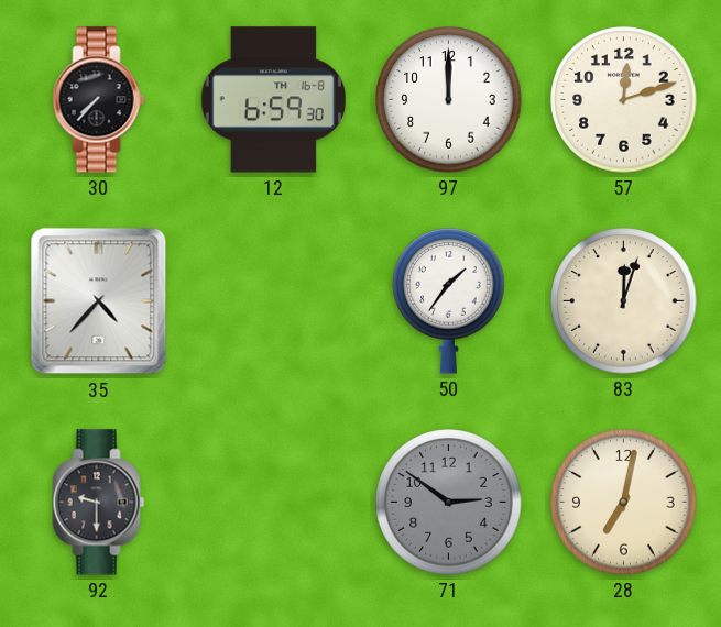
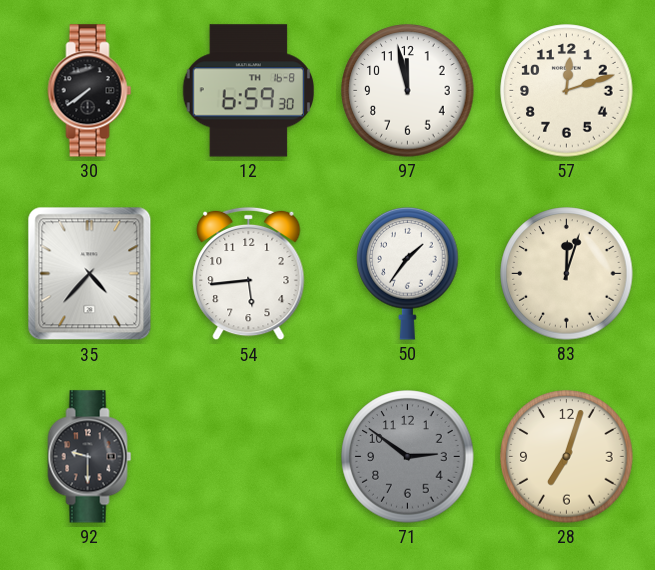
30: 7:37 -> 7:39
97: 12:00 -> 11:58
54: none -> 5:44
28: 7:02 -> 7:03
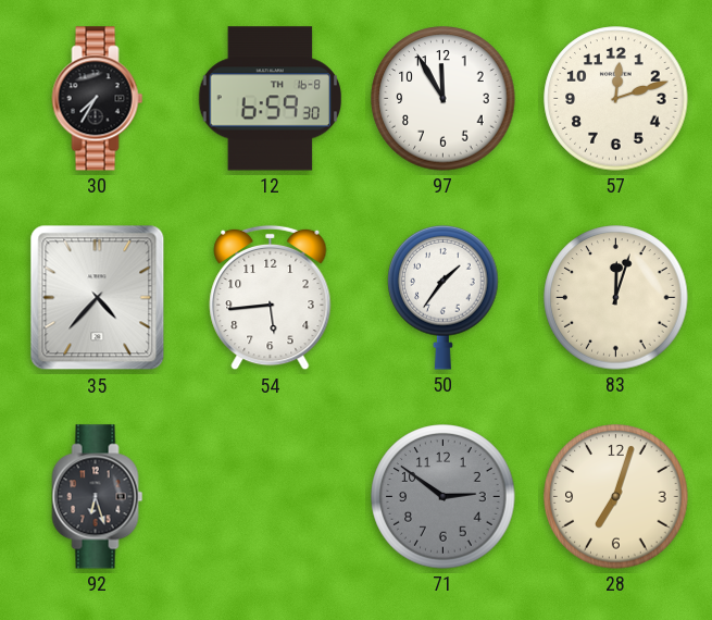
30: 7:39 -> 7:35
97: 11:58 -> 11:55
92: 9:30 -> 6:27
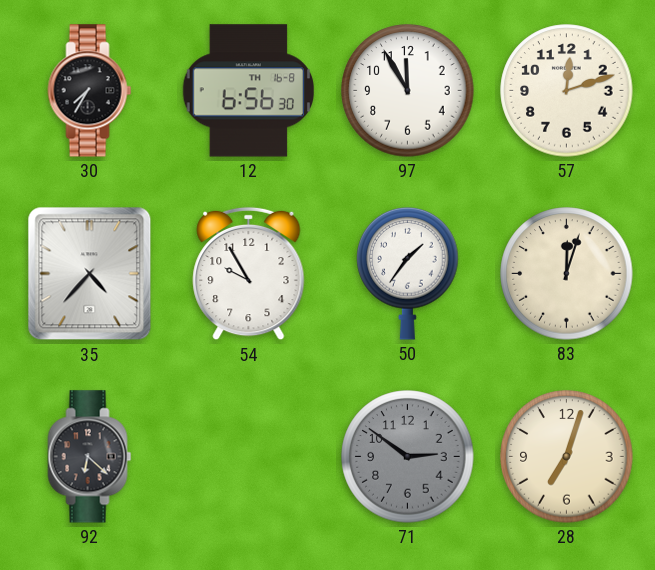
12: 6:59 -> 6:56
54: 5:44 -> 9:55
92: 6:27 -> 6:22
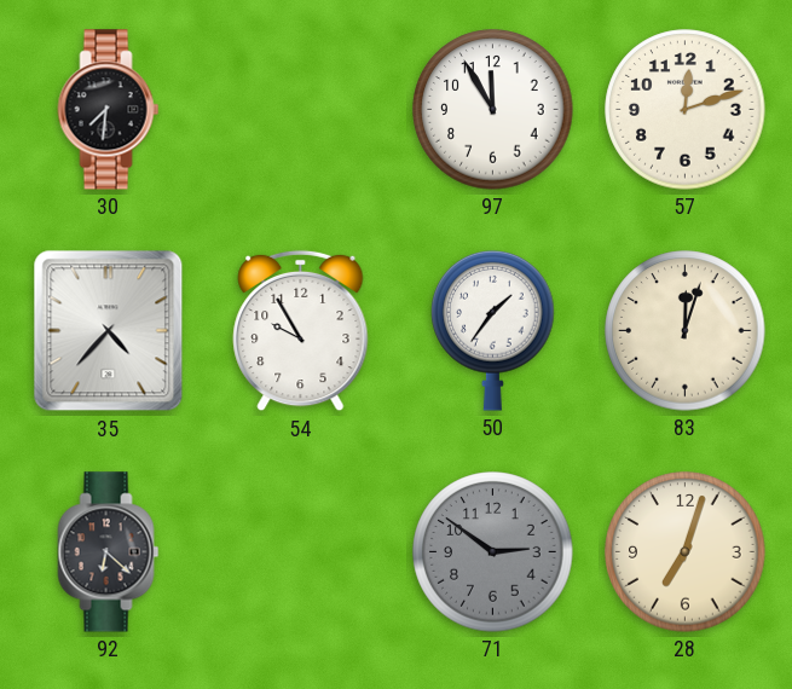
30: 7:35 -> 7:31
12: 6:56 -> none
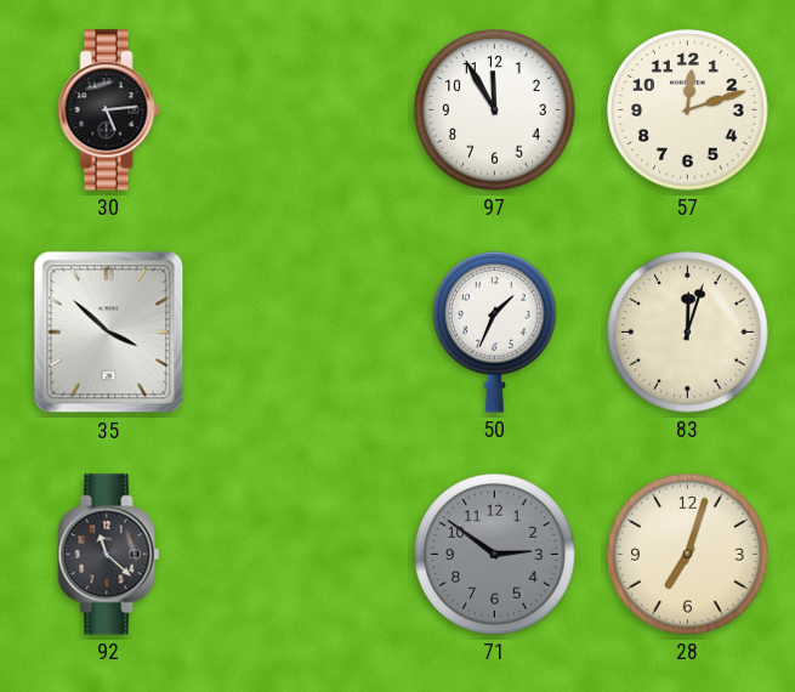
30: 7:31 -> 5:14
35: 4:37 -> 3:52
54: 9:55 -> none
50: 1:36 -> 1:34
92: 6:22 -> 11:22
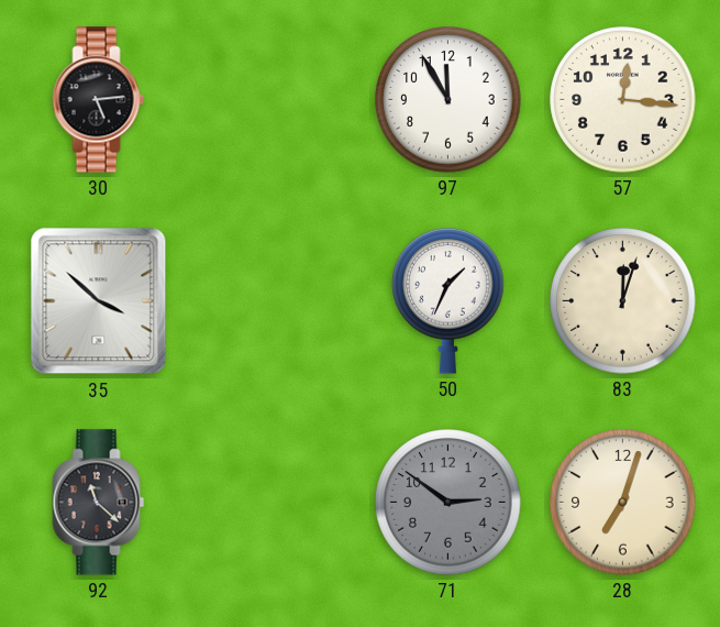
57: 12:12 -> 12:16
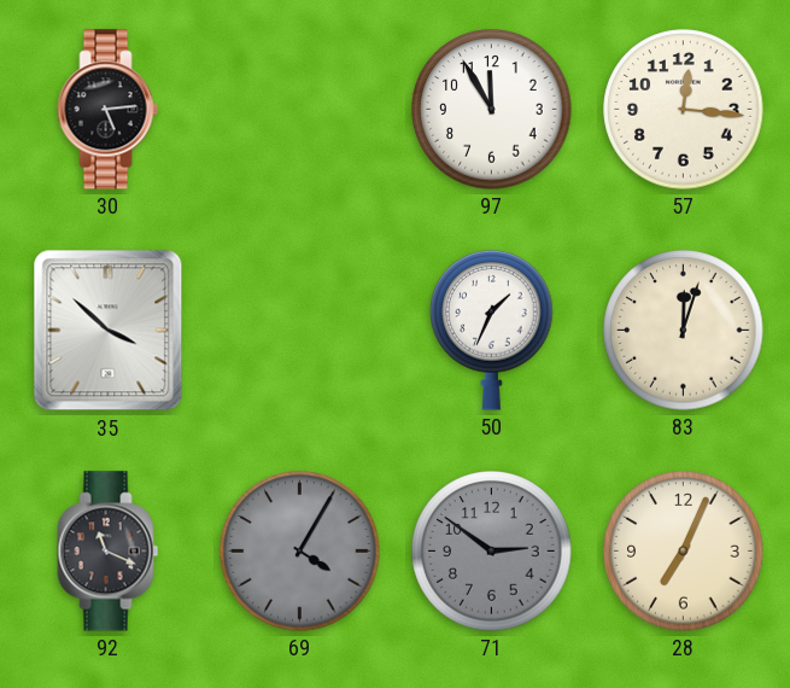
92: 11:22 -> 11:19
69: none -> 4:05
28: 7:03 -> 7:04
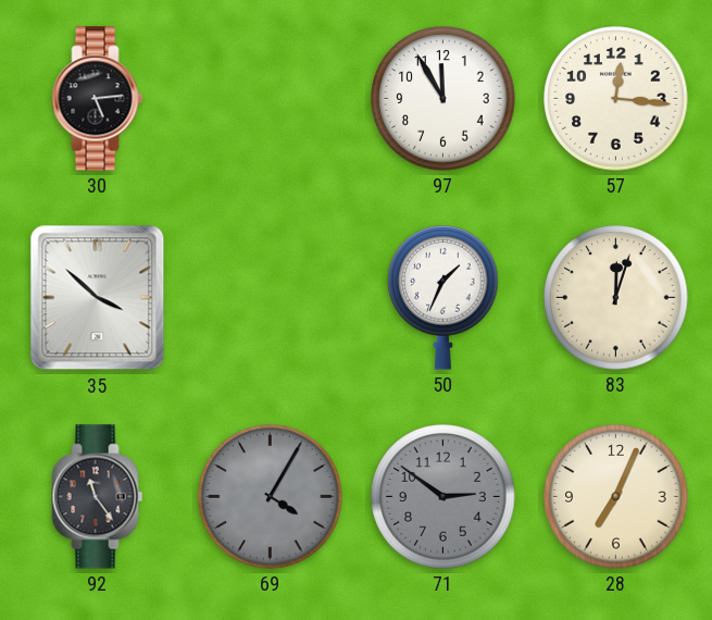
92: 11:19 -> 11:24
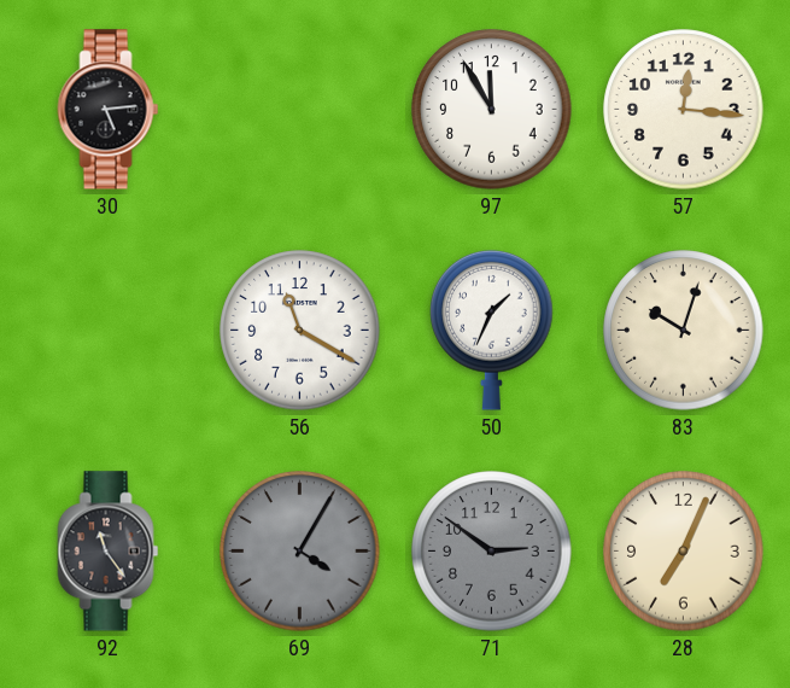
35: 3:52 -> none
56: none -> 11:20
83: 12:03 -> 10:03
